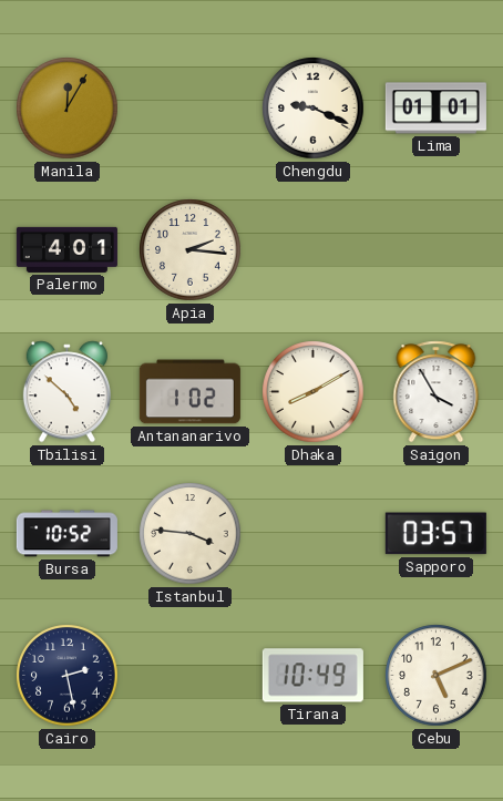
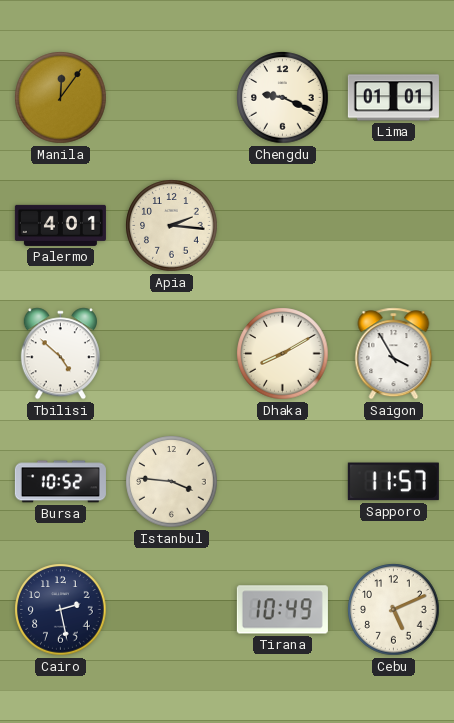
Manila: 12:05 -> 12:06
Antananarivo: 1:02 -> none
Sapporo: 03:57 -> 11:57
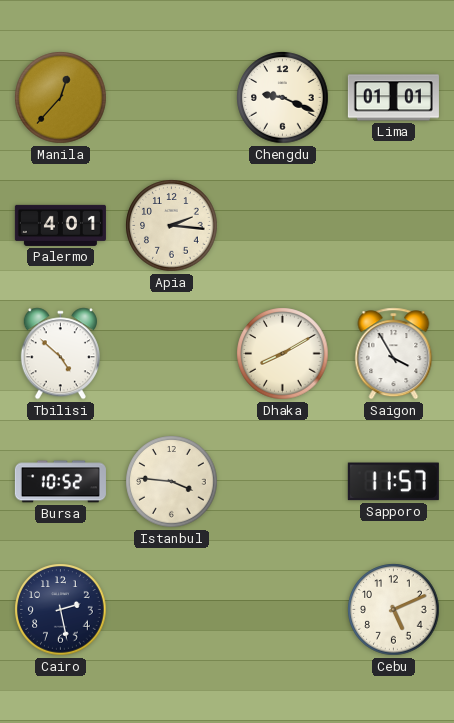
Manila: 12:06 -> 12:37
Tirana: 10:49 -> none
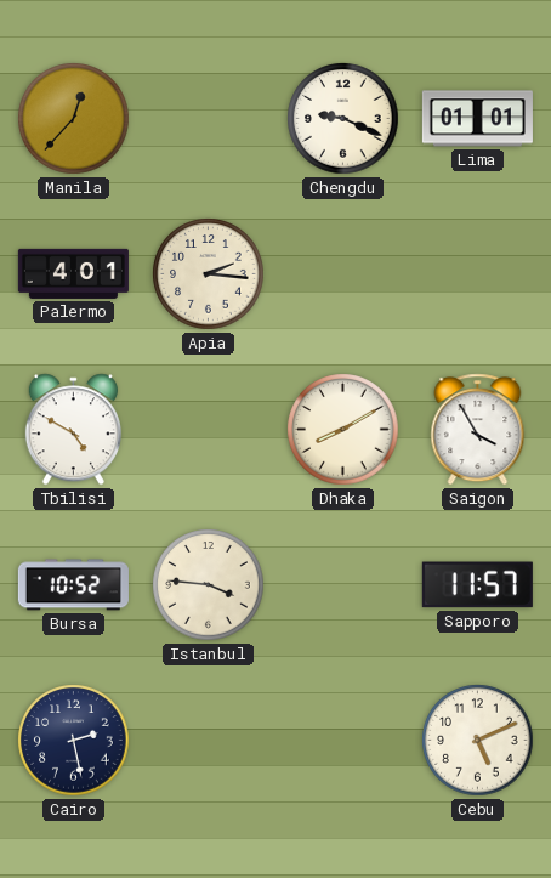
Tbilisi: 4:52 -> 4:50
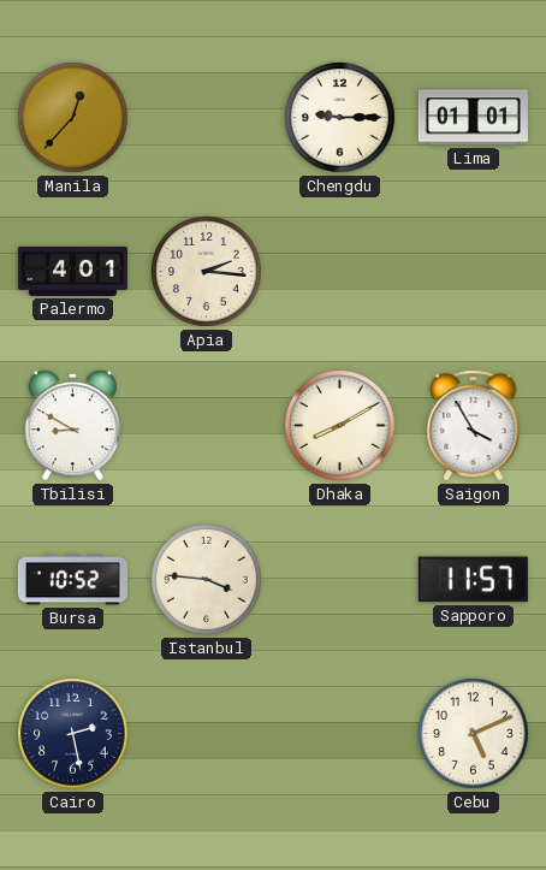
Chengdu: 9:19 -> 9:15
Tbilisi: 4:50 -> 8:50
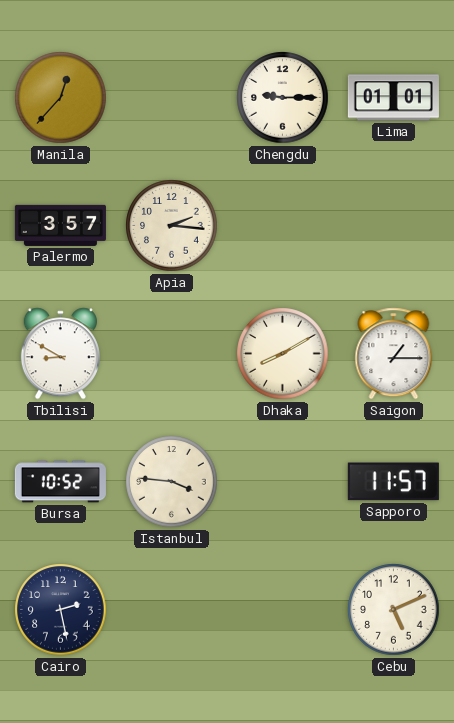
Palermo: 4:01 -> 3:57
Saigon: 3:55 -> 1:15
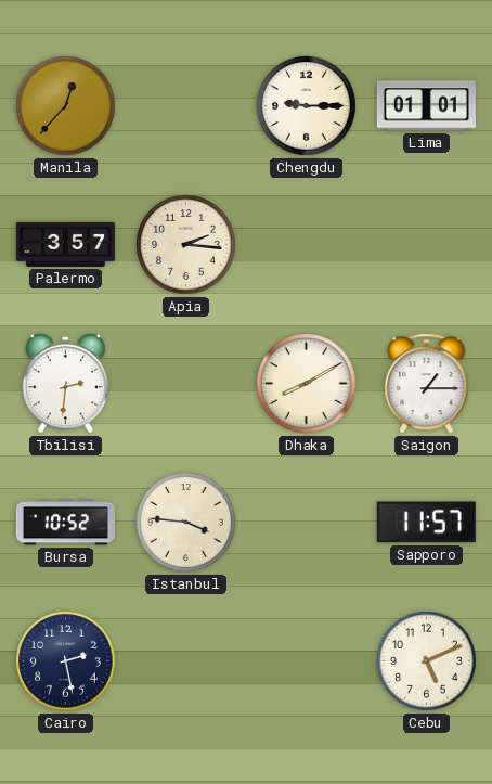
Tbilisi: 8:50 -> 2:31
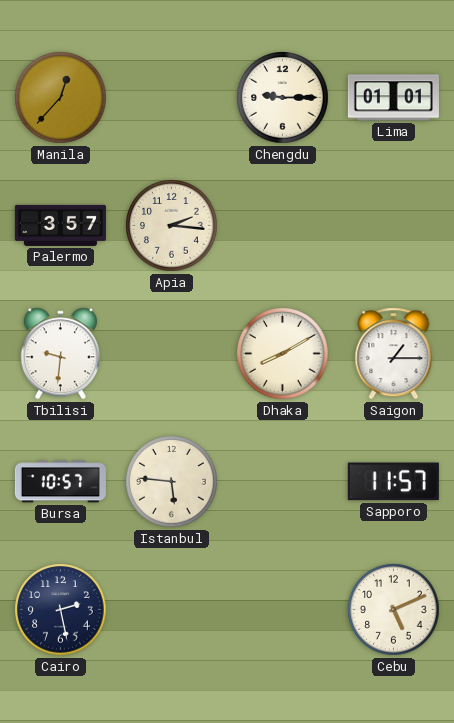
Tbilisi: 2:31 -> 9:31
Bursa: 10:52 -> 10:57
Istanbul: 3:46 -> 5:46
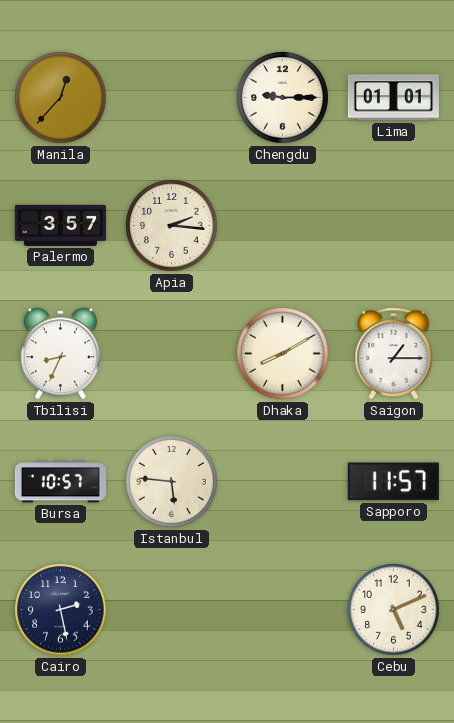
Tbilisi: 9:31 -> 8:34
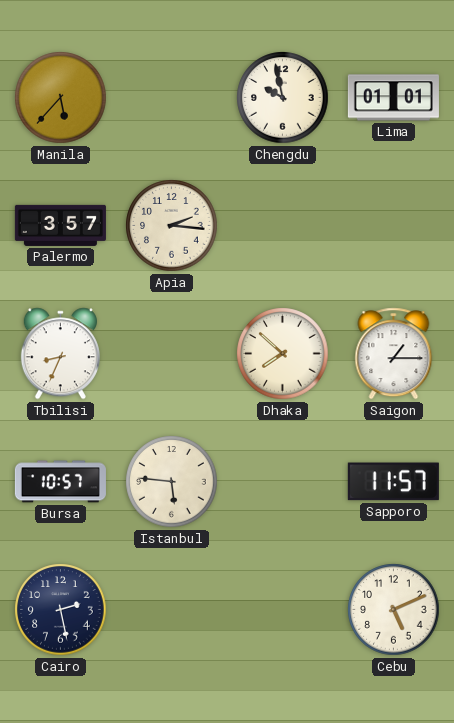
Manila: 12:37 -> 5:37
Chengdu: 9:15 -> 9:58
Dhaka: 8:10 -> 7:52
